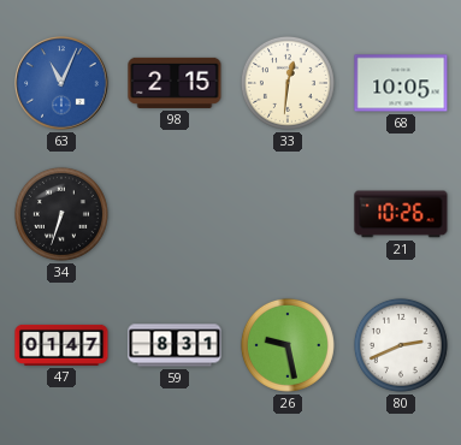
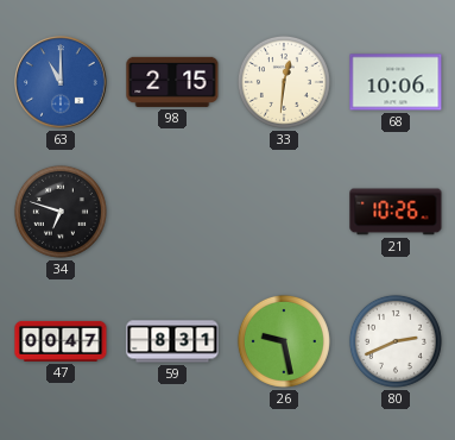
63: 11:04 -> 11:00
68: 10:05 -> 10:06
34: 6:33 -> 6:48
47: 01:47 -> 00:47
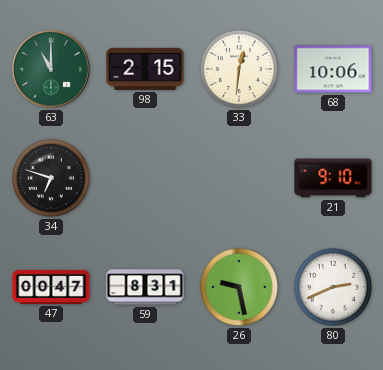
63 dial: blue -> green
21: 10:26 -> 9:10
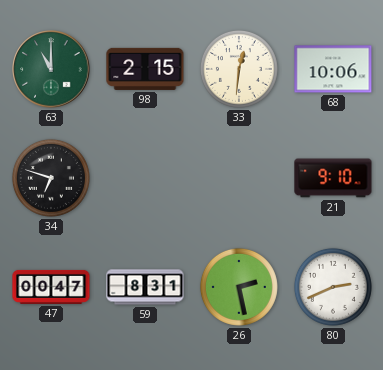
26: 9:28 -> 2:28
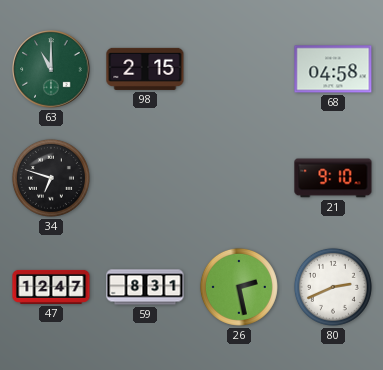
33: 12:31 -> none
68: 10:06 -> 04:58
47: 00:47 -> 12:47
